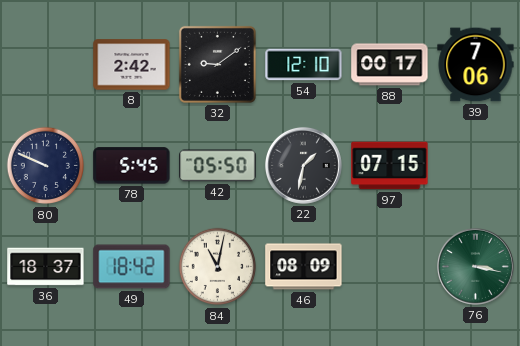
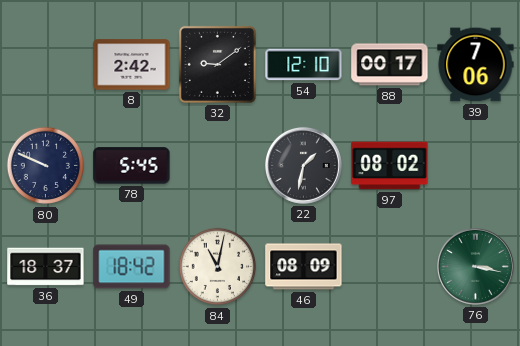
42: 05:50 -> none
97: 07:15 -> 08:02
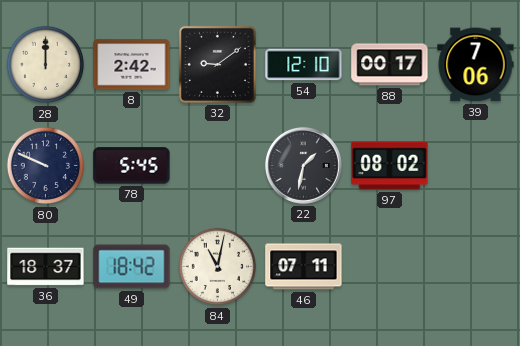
28: none -> 12:00
46: 08:09 -> 07:11
76: 3:17 -> none
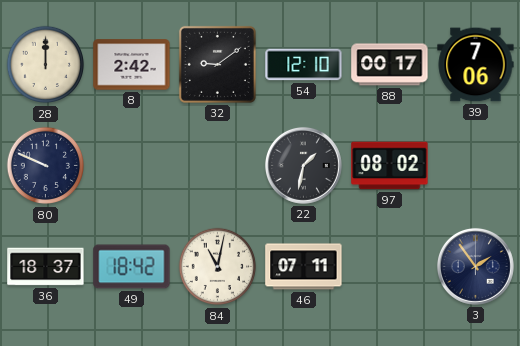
78: 5:45 -> none
3: none -> 1:54
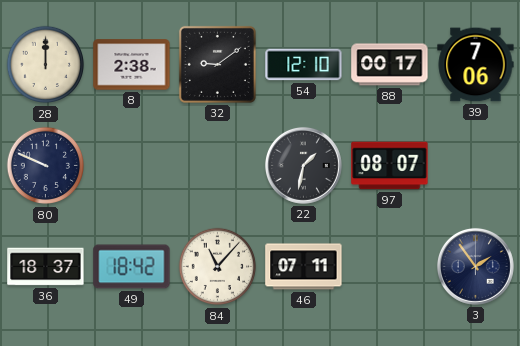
8: 2:42 -> 2:38
97: 08:02 -> 08:07
84: 11:02 -> 11:07
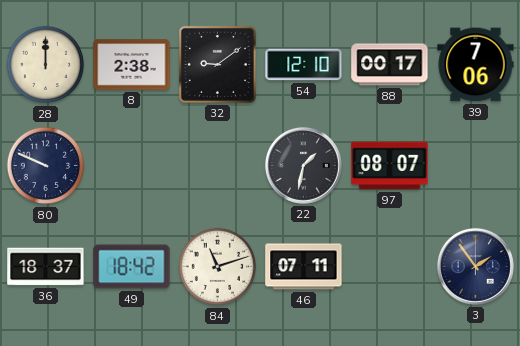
84: 11:07 -> 11:12
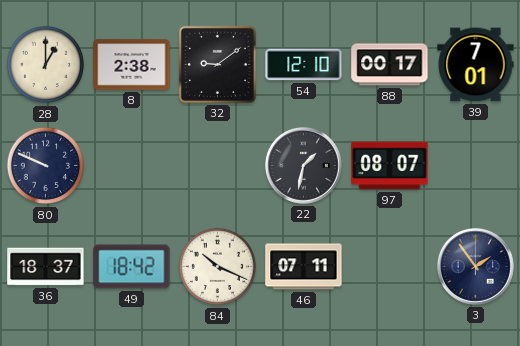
28: 12:00 -> 1:00
39: 7:06 -> 7:01
84: 11:12 -> 10:19
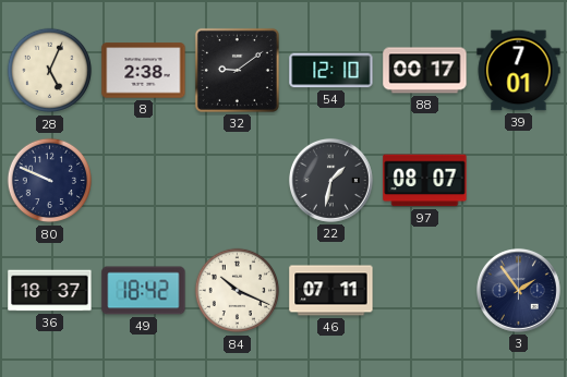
28: 1:00 -> 5:04
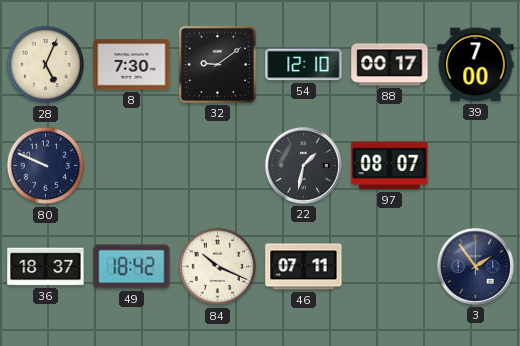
8: 2:38 -> 7:30
39: 7:01 -> 7:00
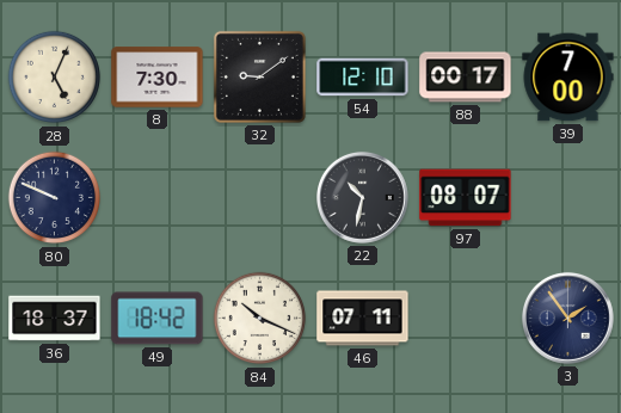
22: 1:32 -> 10:32
